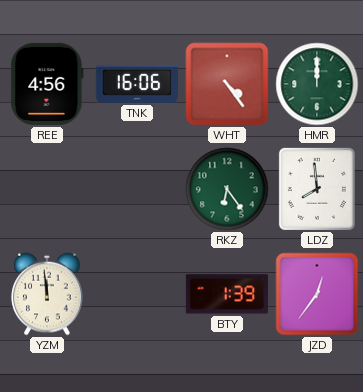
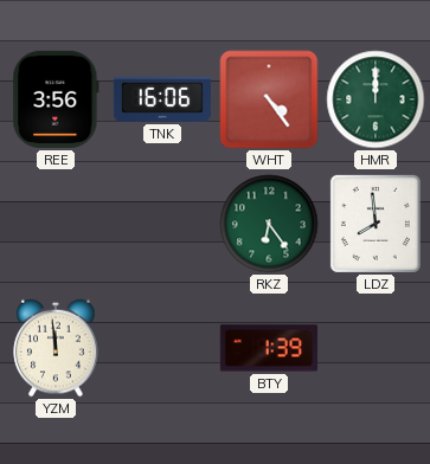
REE: 4:56 -> 3:56
JZD: 12:36 -> none
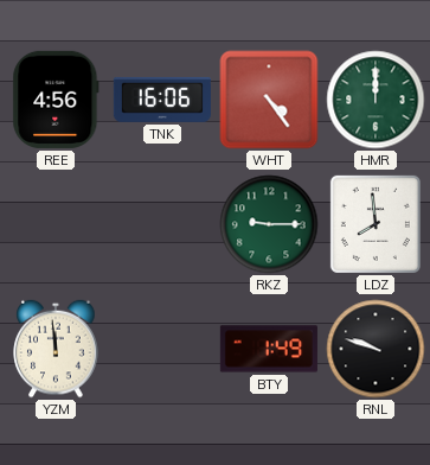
REE: 3:56 -> 4:56
RKZ: 6:24 -> 9:15
BTY: 1:39 -> 1:49
RNL: none -> 9:48
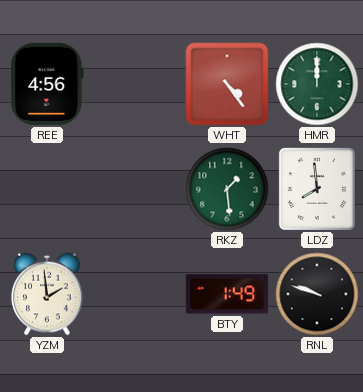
TNK: 16:06 -> none
RKZ: 9:15 -> 1:29
YZM: 11:59 -> 1:59
